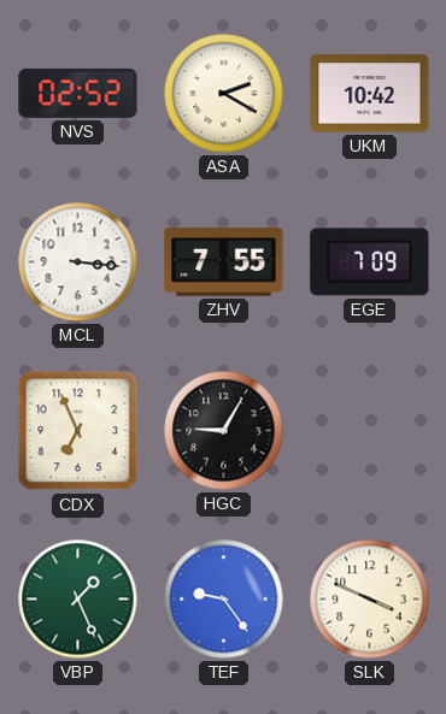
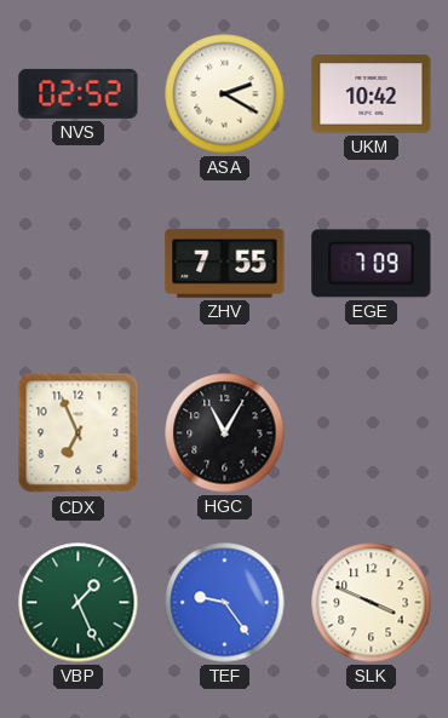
MCL: 3:16 -> none
HGC: 9:05 -> 11:05
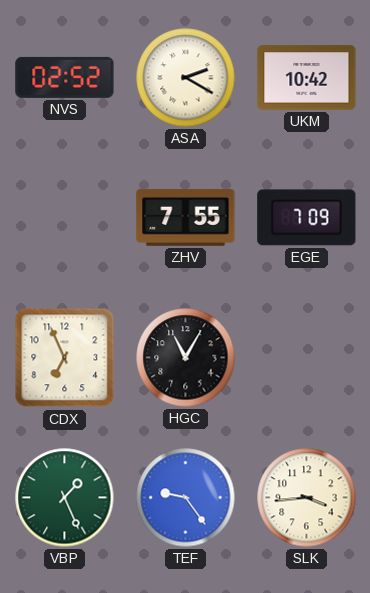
SLK: 3:49 -> 3:44
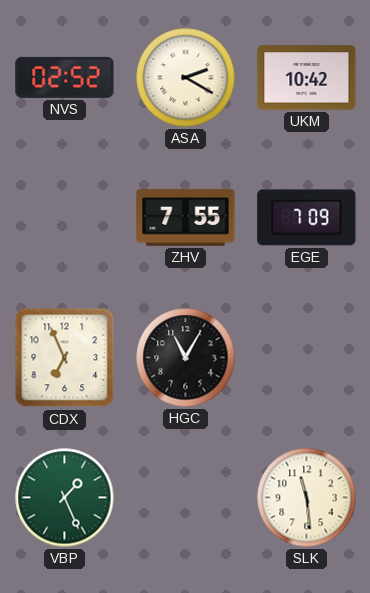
TEF: 9:24 -> none
SLK: 3:44 -> 11:29
